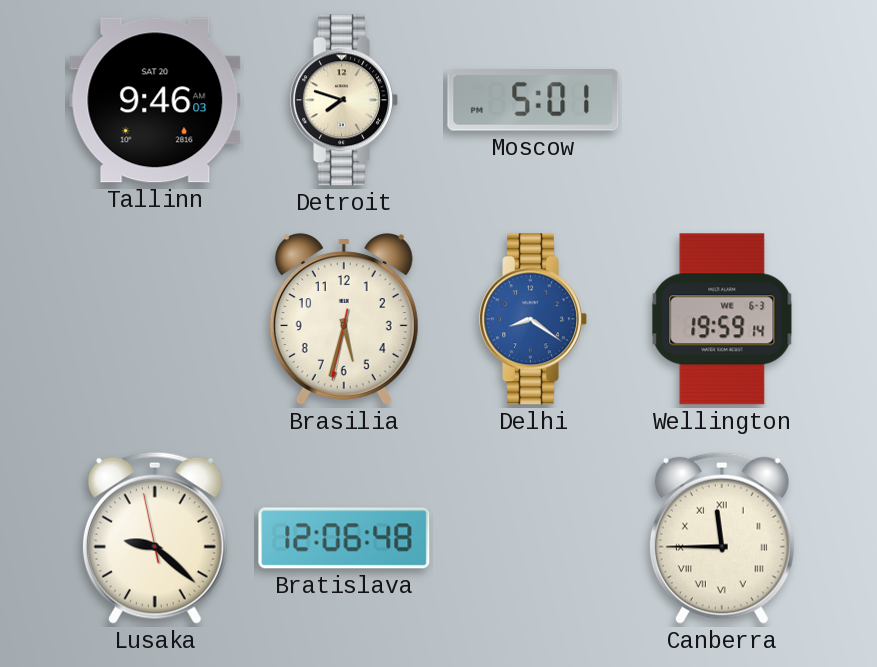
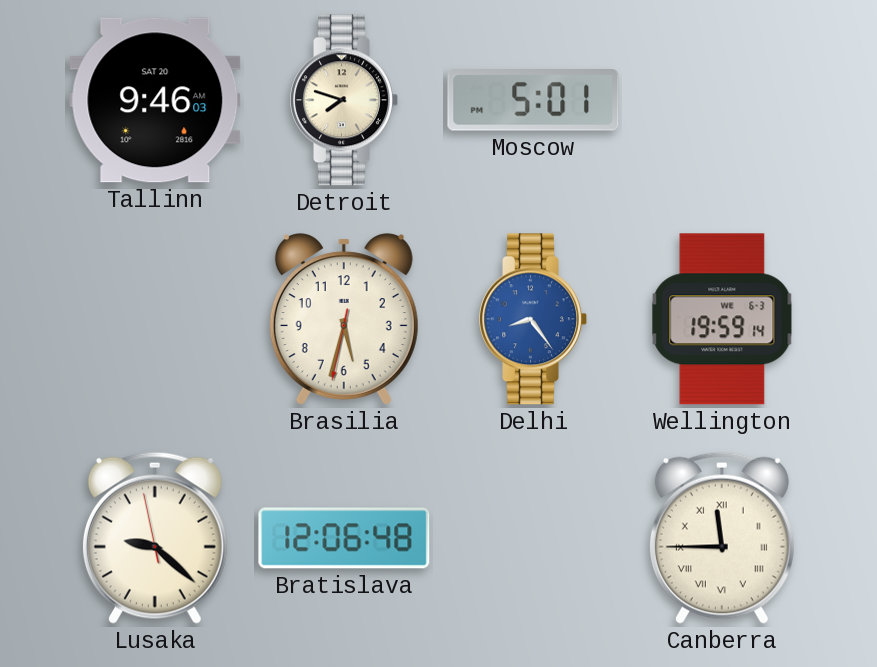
Delhi: 8:21 -> 8:24
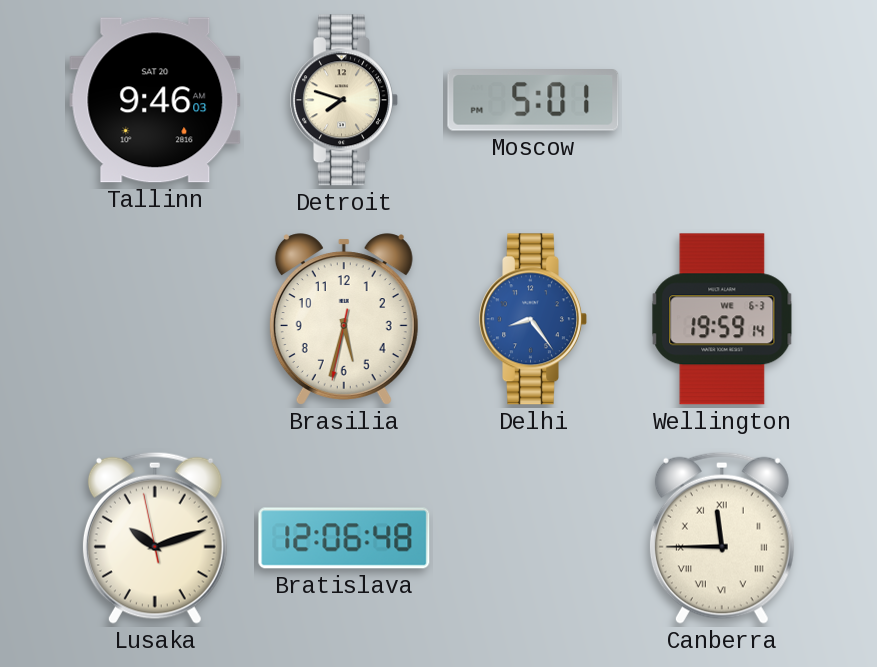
Lusaka: 9:21 -> 10:11
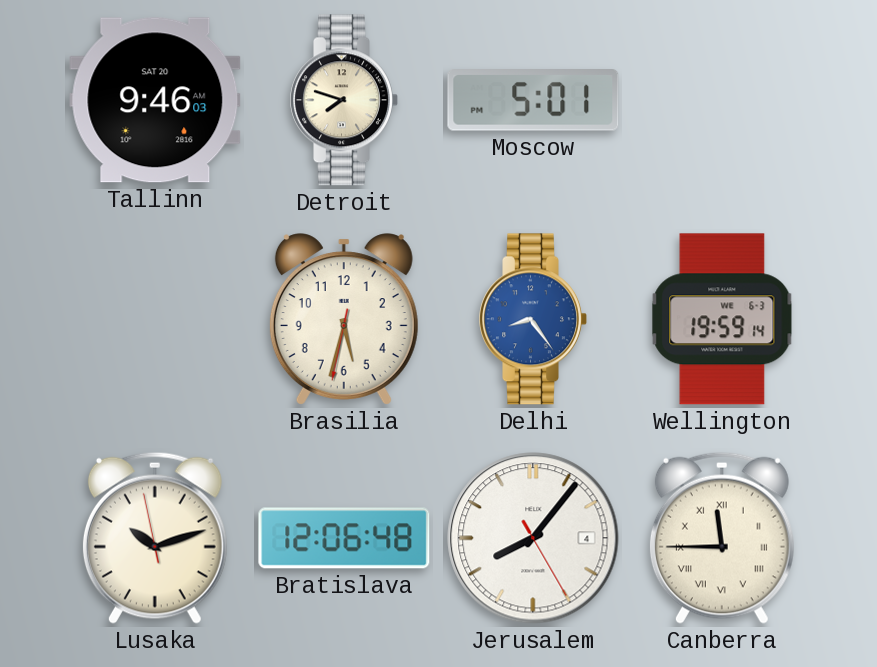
Jerusalem: none -> 8:06
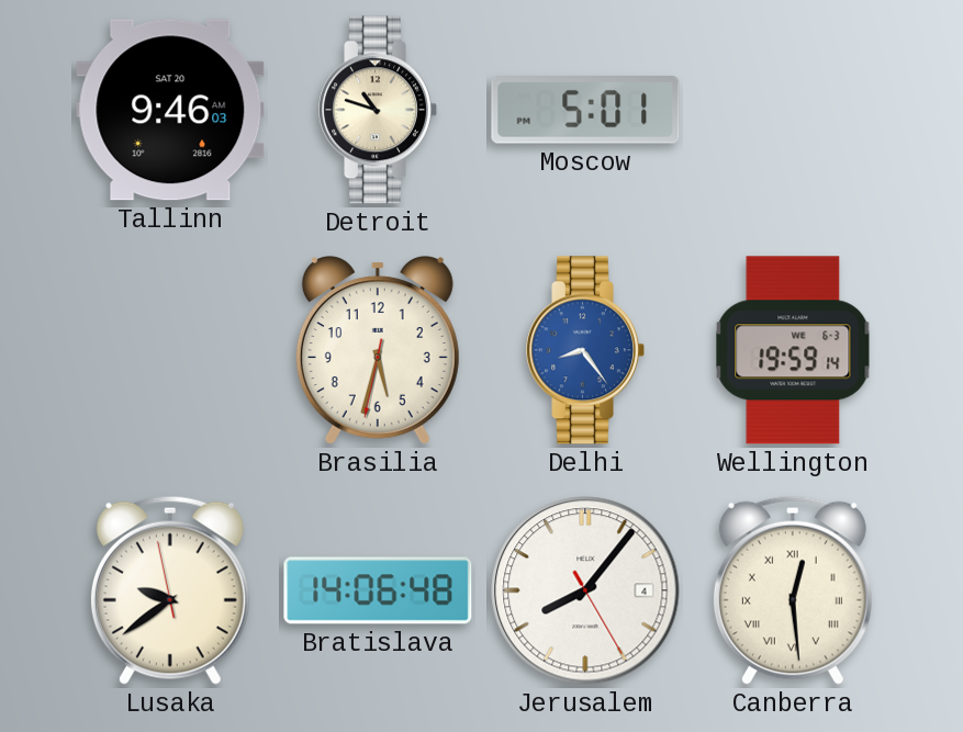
Detroit: 7:48 -> 10:48
Lusaka: 10:11 -> 9:38
Bratislava: 12:06 -> 14:06
Canberra: 11:45 -> 12:29
